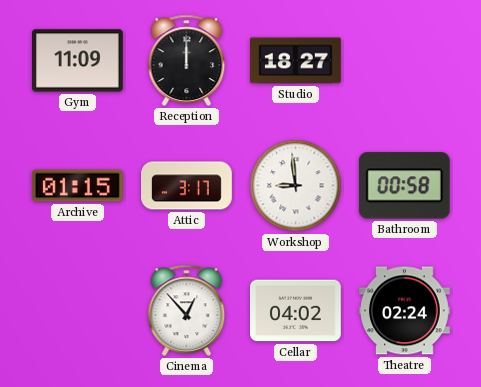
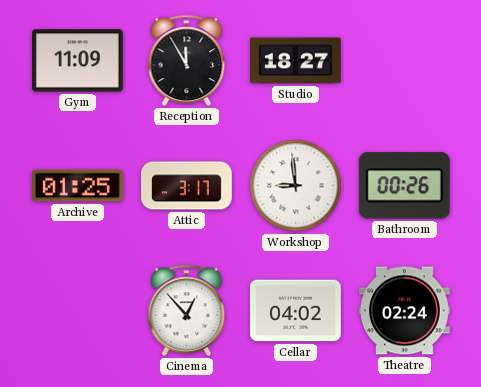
Reception: 12:00 -> 11:55
Archive: 01:15 -> 01:25
Bathroom: 00:58 -> 00:26
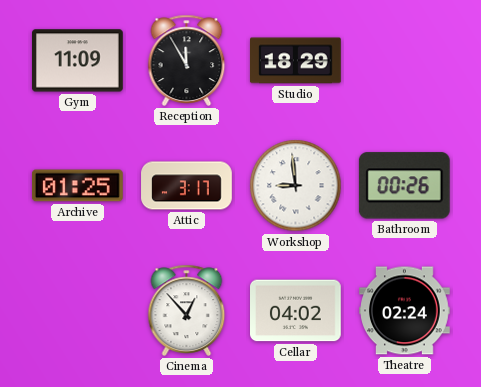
Studio: 18:27 -> 18:29
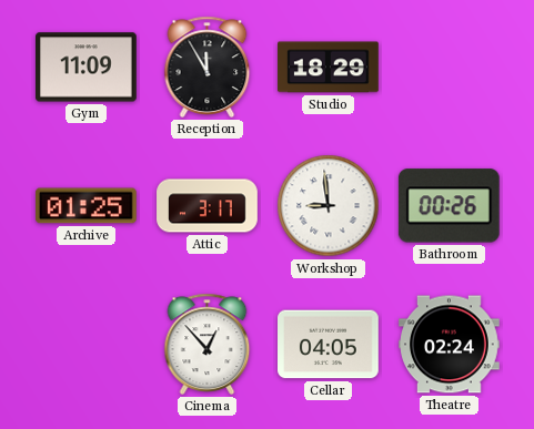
Cellar: 04:02 -> 04:05
